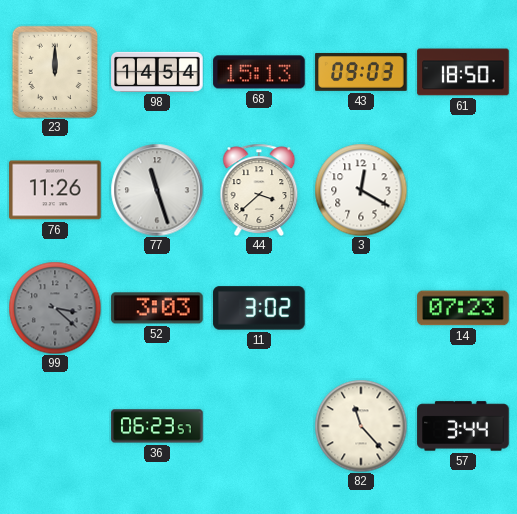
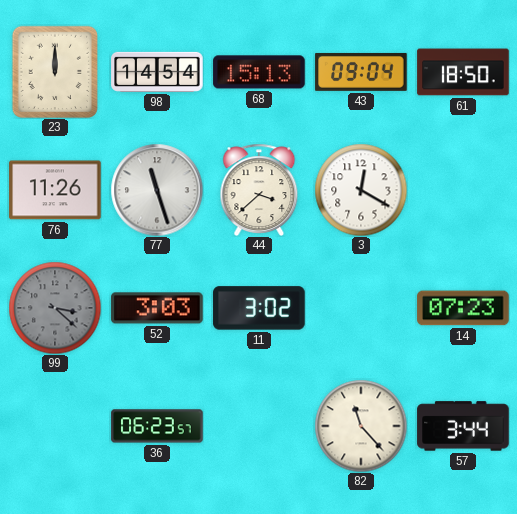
43: 09:03 -> 09:04
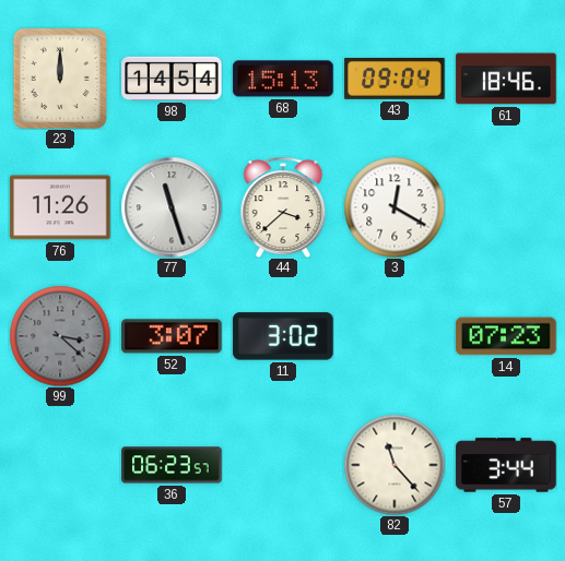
61: 18:50 -> 18:46
52: 3:03 -> 3:07
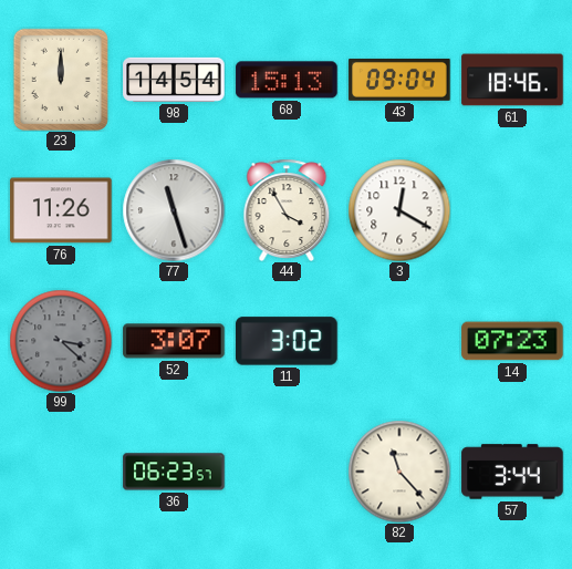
44: 3:38 -> 3:55
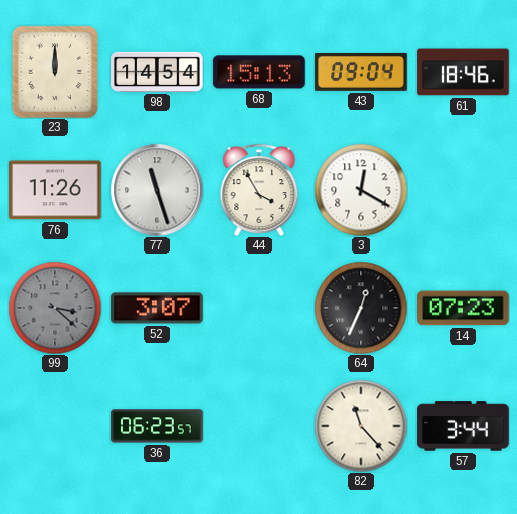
11: 3:02 -> none
64: none -> 12:34
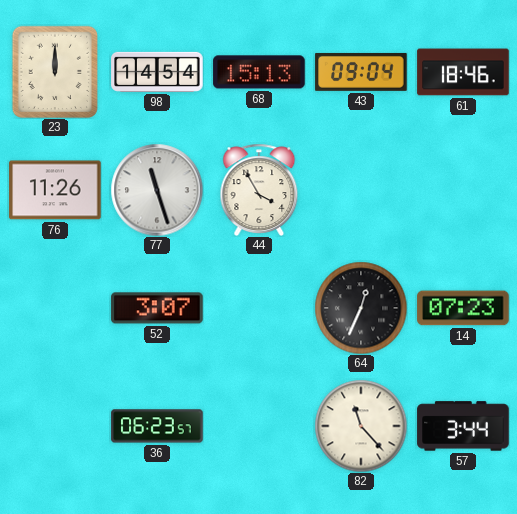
3: 12:20 -> none
99: 3:22 -> none
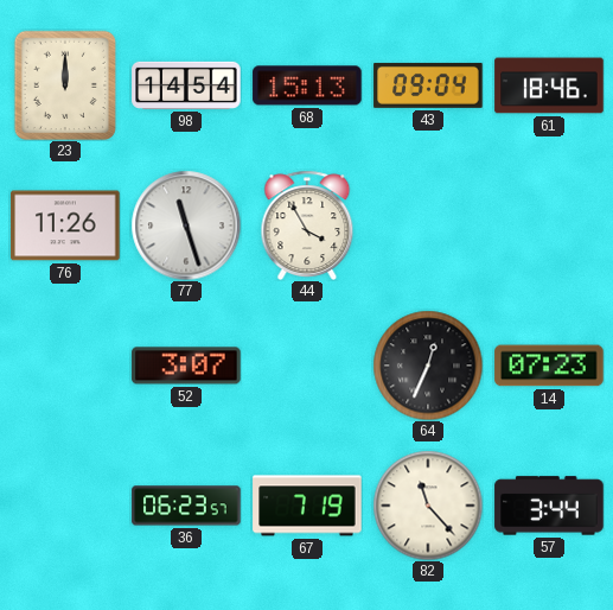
67: none -> 7:19
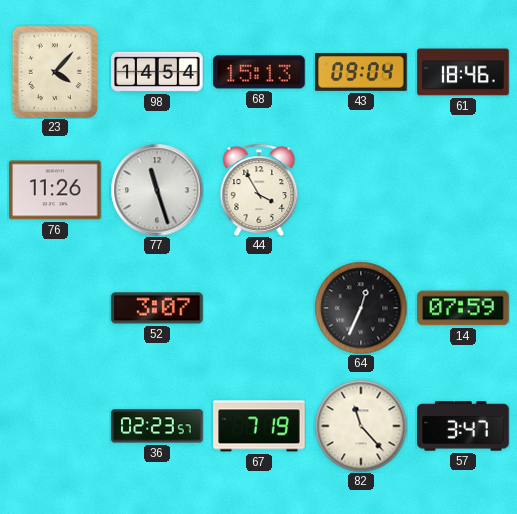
23: 12:00 -> 4:07
14: 07:23 -> 07:59
36: 06:23 -> 02:23
57: 3:44 -> 3:47
